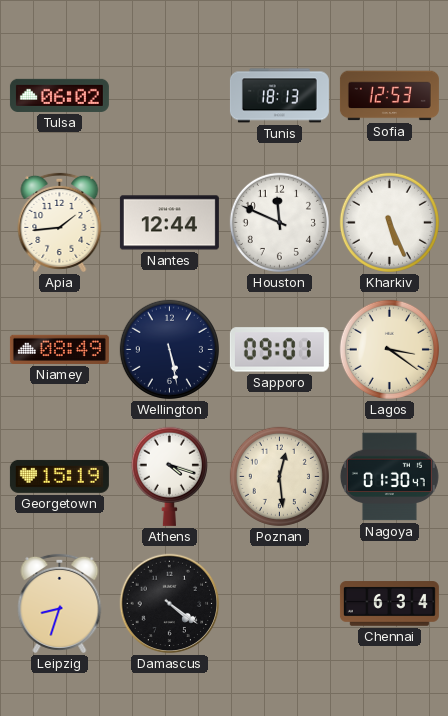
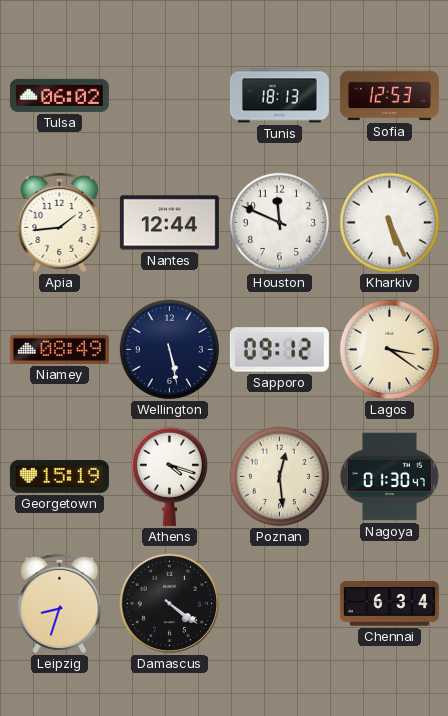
Sapporo: 09:01 -> 09:12
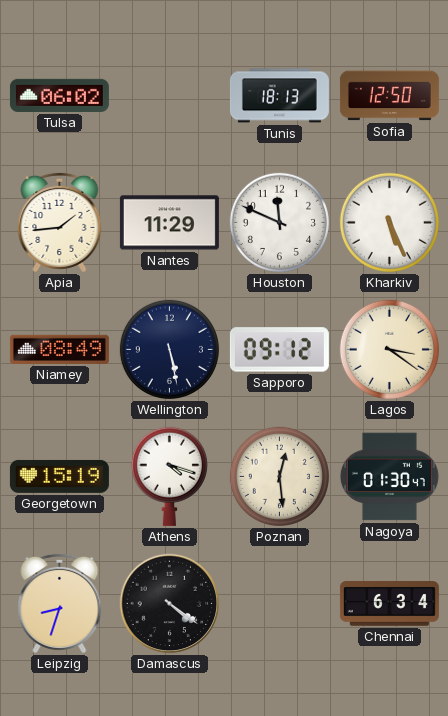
Sofia: 12:53 -> 12:50
Nantes: 12:44 -> 11:29
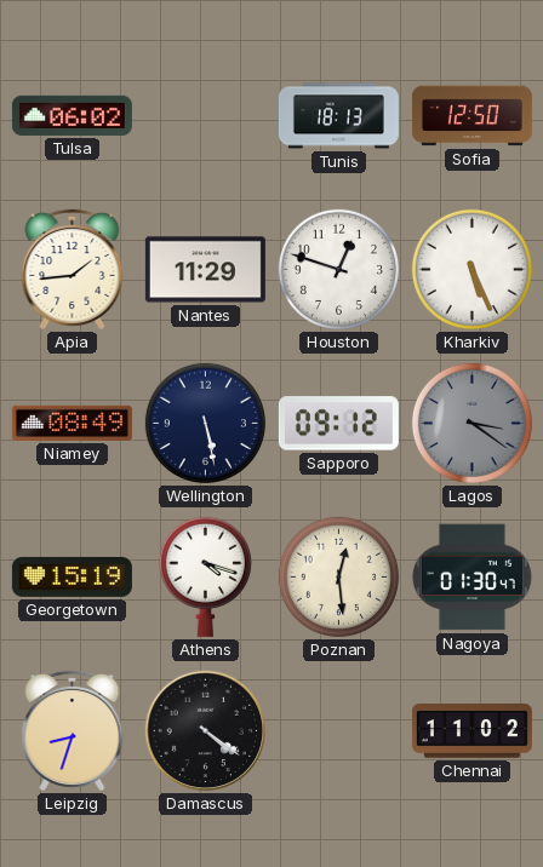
Houston: 11:49 -> 12:48
Lagos dial: cream -> grey
Chennai: 6:34 -> 11:02
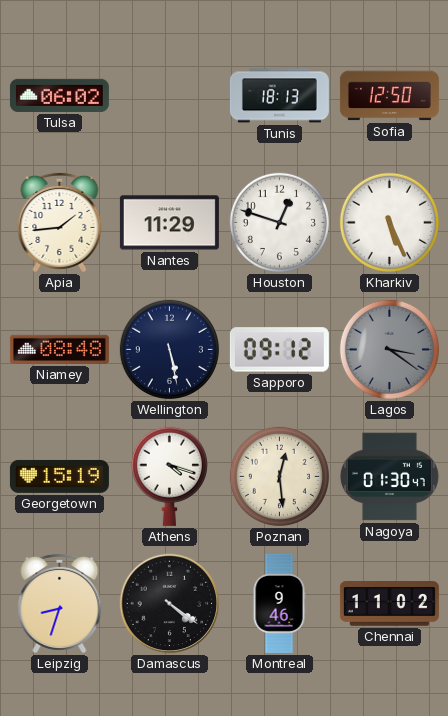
Niamey: 08:49 -> 08:48
Montreal: none -> 9:46
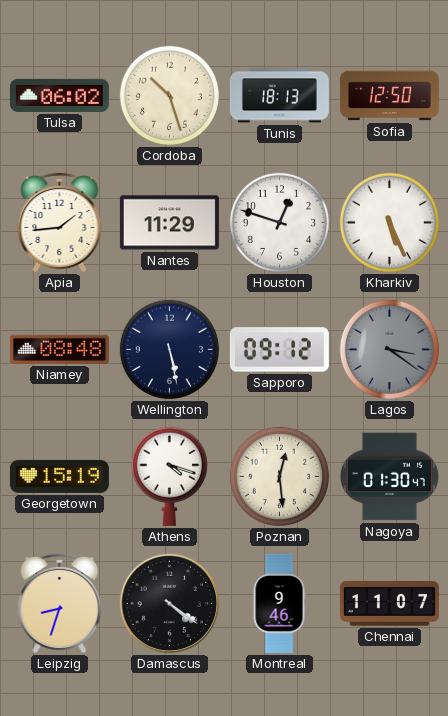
Cordoba: none -> 10:27
Chennai: 11:02 -> 11:07
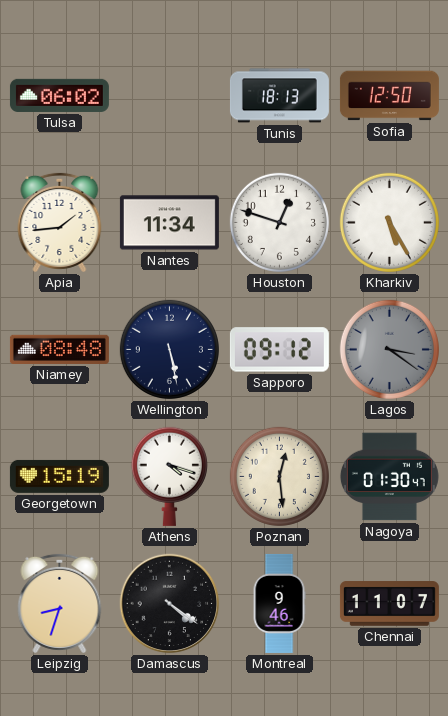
Cordoba: 10:27 -> none
Nantes: 11:29 -> 11:34
Kharkiv: 5:26 -> 5:25
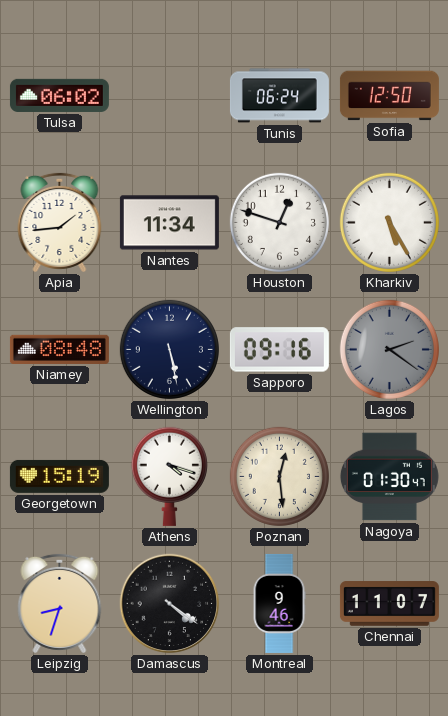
Tunis: 18:13 -> 06:24
Sapporo: 09:12 -> 09:16
Lagos: 3:21 -> 2:21
